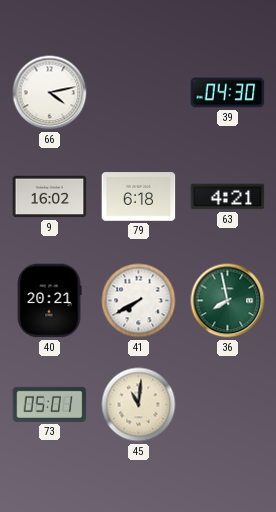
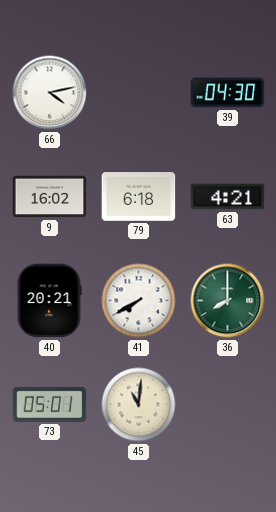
36: 7:58 -> 8:00
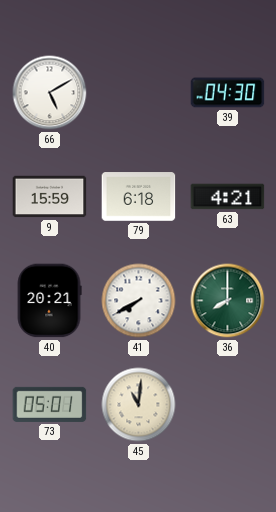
66: 4:13 -> 5:10
9: 16:02 -> 15:59
